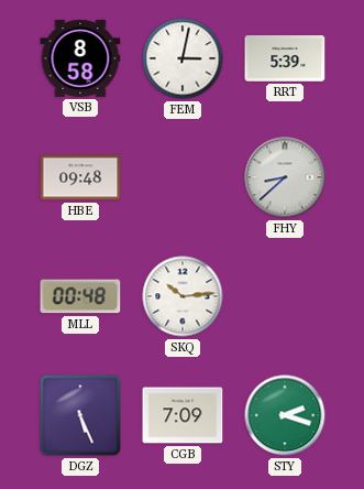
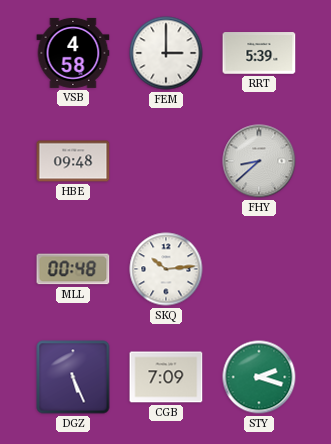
VSB: 8:58 -> 4:58
FEM: 3:02 -> 3:00
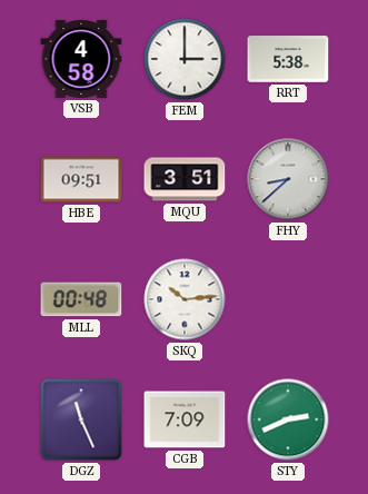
RRT: 5:39 -> 5:38
HBE: 09:48 -> 09:51
MQU: none -> 3:51
DGZ: 5:26 -> 11:26
STY: 2:18 -> 2:41
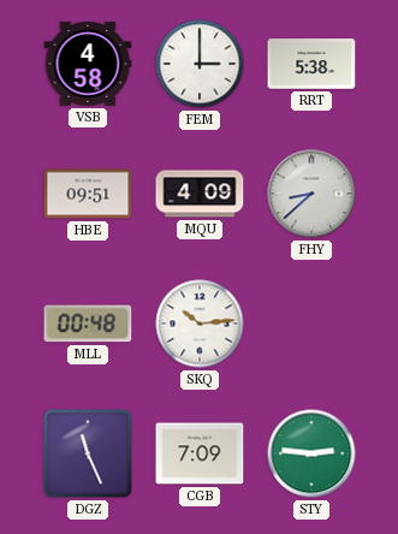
MQU: 3:51 -> 4:09
STY: 2:41 -> 2:46
